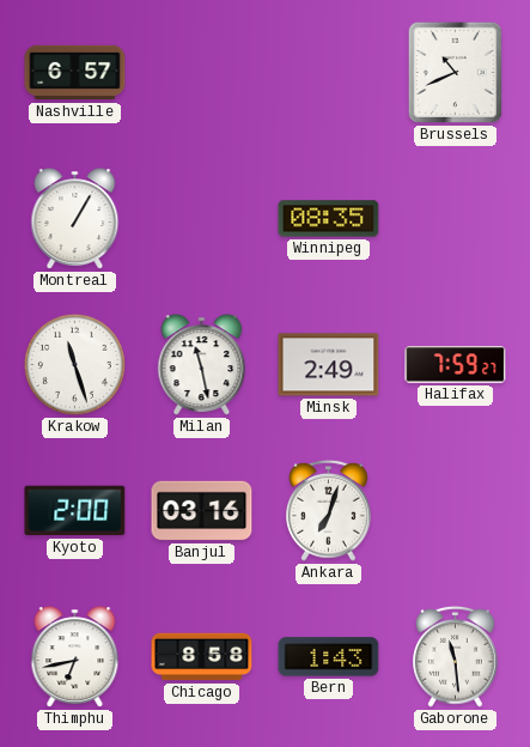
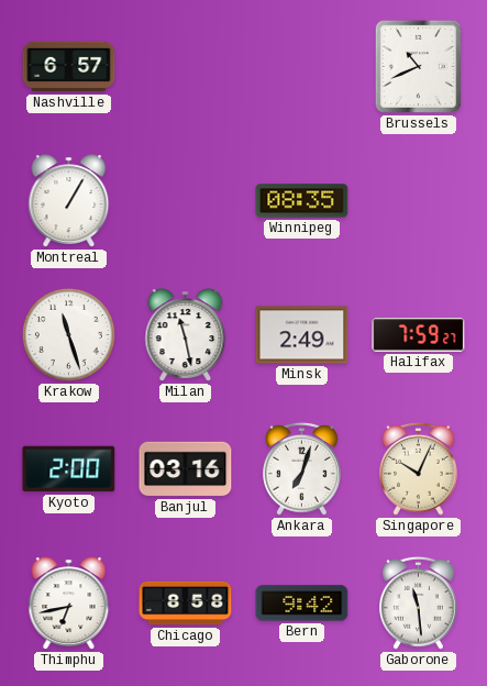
Singapore: none -> 10:04
Bern: 1:43 -> 9:42
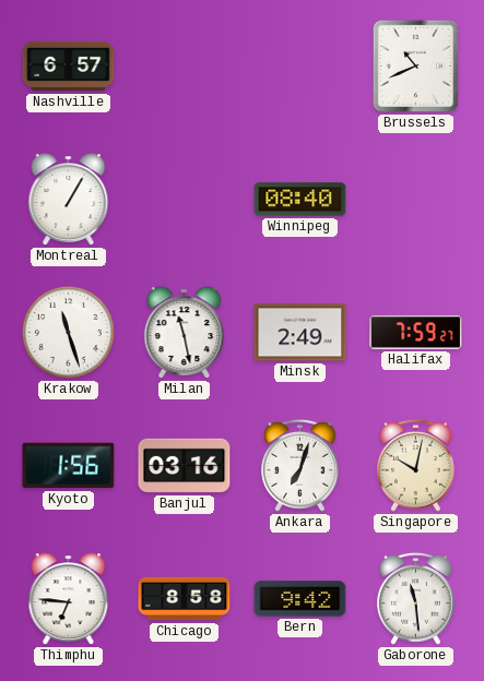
Winnipeg: 08:35 -> 08:40
Kyoto: 2:00 -> 1:56
Singapore: 10:04 -> 10:02
Thimphu: 6:43 -> 6:46
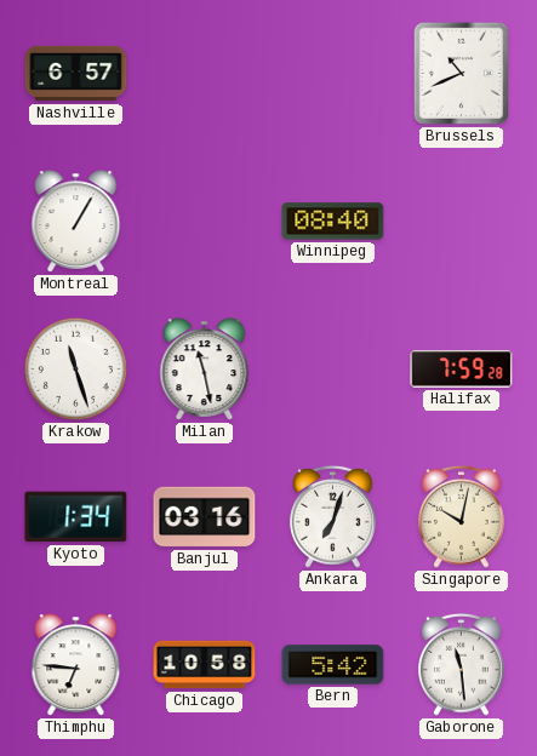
Minsk: 2:49 -> none
Halifax: 7:59:27 -> 7:59:28
Kyoto: 1:56 -> 1:34
Chicago: 8:58 -> 10:58
Bern: 9:42 -> 5:42
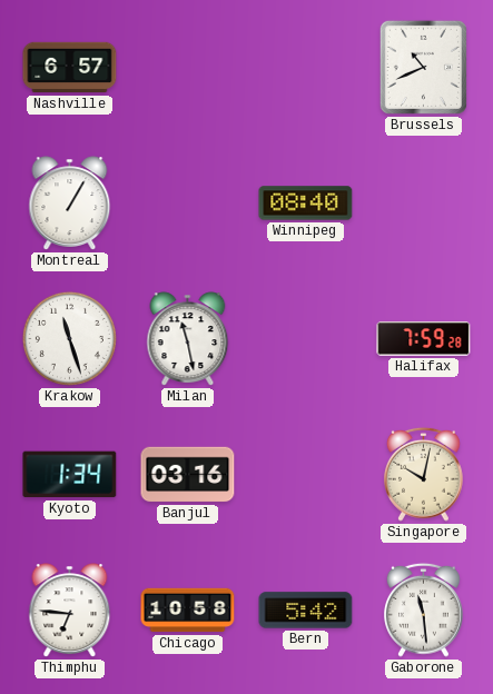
Ankara: 7:03 -> none
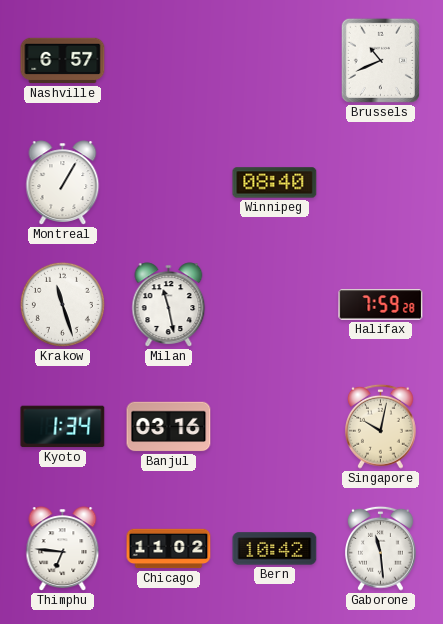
Chicago: 10:58 -> 11:02
Bern: 5:42 -> 10:42
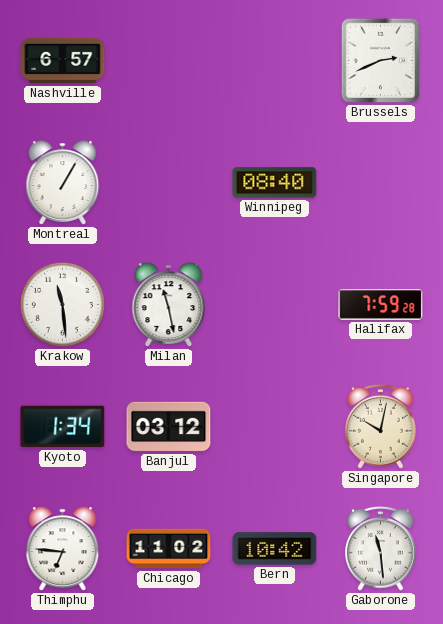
Brussels: 10:41 -> 2:41
Krakow: 11:27 -> 11:29
Banjul: 03:16 -> 03:12
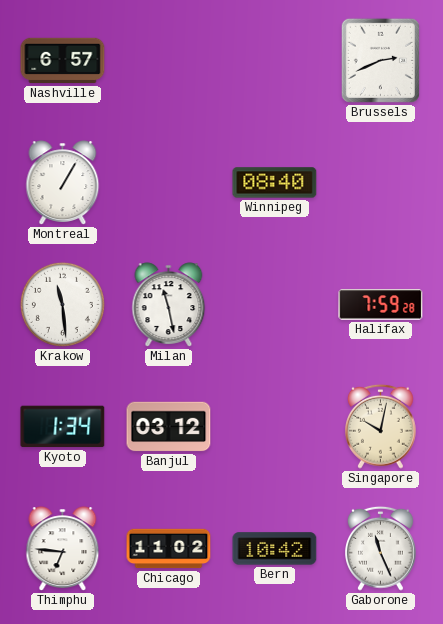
Gaborone: 11:29 -> 11:26
